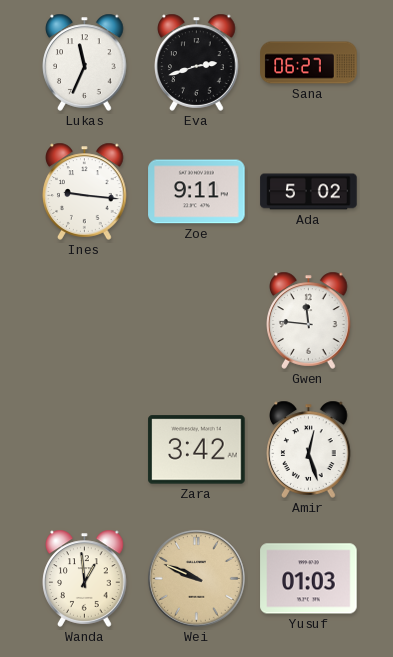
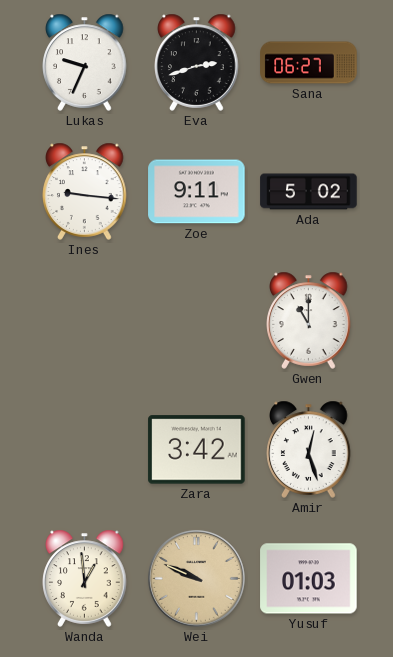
Lukas: 11:34 -> 9:34
Gwen: 11:46 -> 11:00
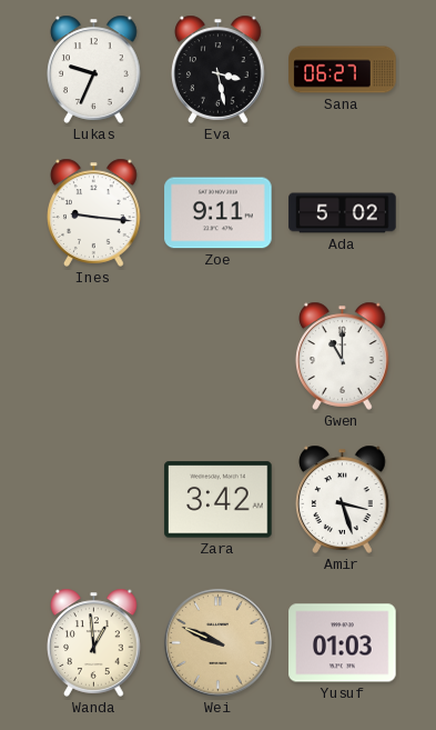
Eva: 2:42 -> 3:28
Amir: 12:27 -> 3:27
